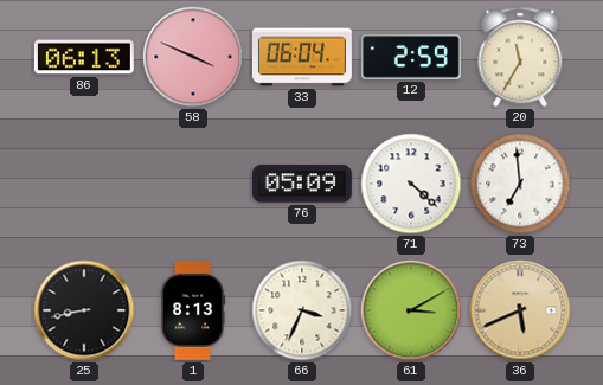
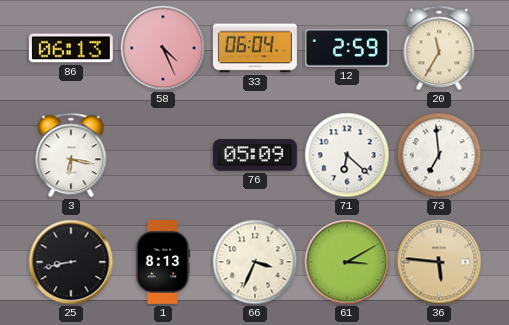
58: 3:49 -> 4:26
3: none -> 6:17
71: 4:22 -> 6:22
36: 5:41 -> 5:46
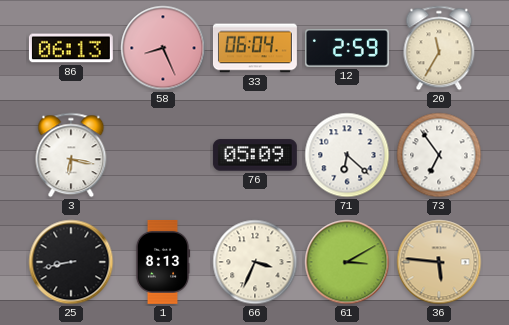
58: 4:26 -> 8:26
73: 6:59 -> 6:54
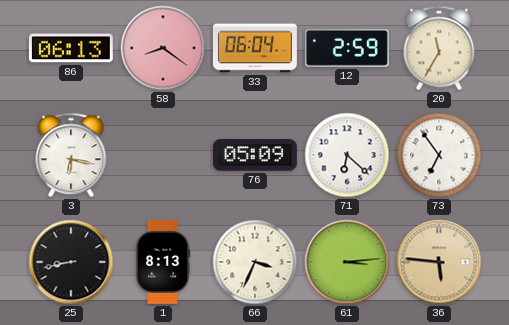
58: 8:26 -> 8:21
61: 3:10 -> 3:14
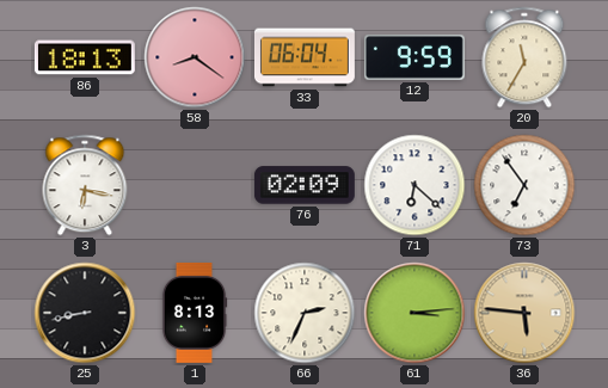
86: 06:13 -> 18:13
12: 2:59 -> 9:59
76: 05:09 -> 02:09
66: 3:34 -> 2:34
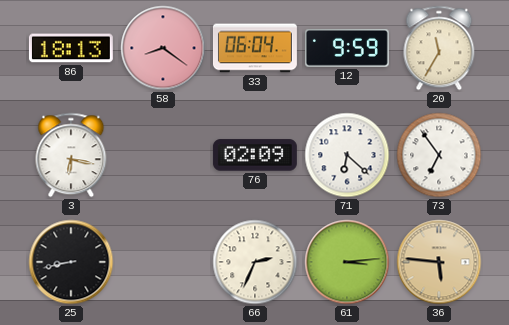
1: 8:13 -> none
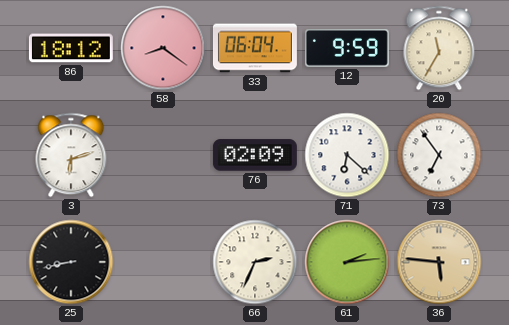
86: 18:13 -> 18:12
3: 6:17 -> 6:12
61: 3:14 -> 2:14
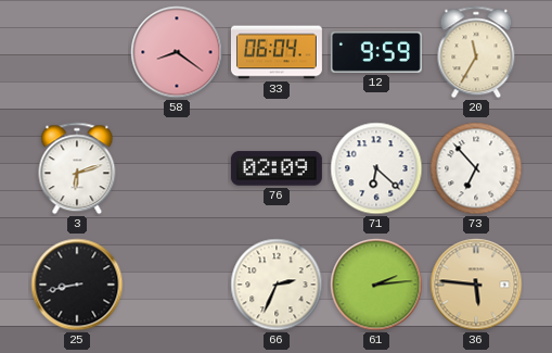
86: 18:12 -> none
73: 6:54 -> 6:53
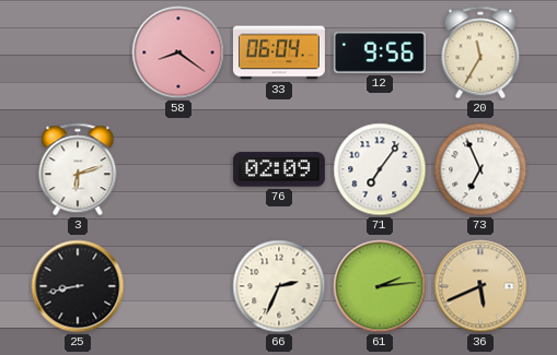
12: 9:59 -> 9:56
71: 6:22 -> 7:06
73: 6:53 -> 6:56
36: 5:46 -> 5:41
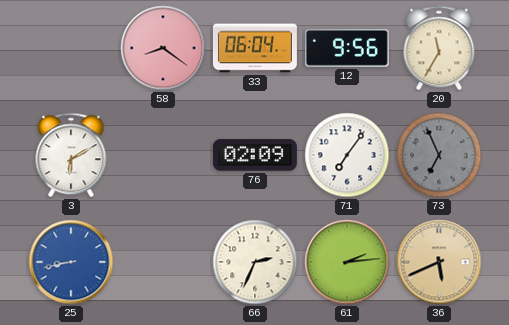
3: 6:12 -> 6:10
73 dial: white -> grey
25 dial: black -> blue
